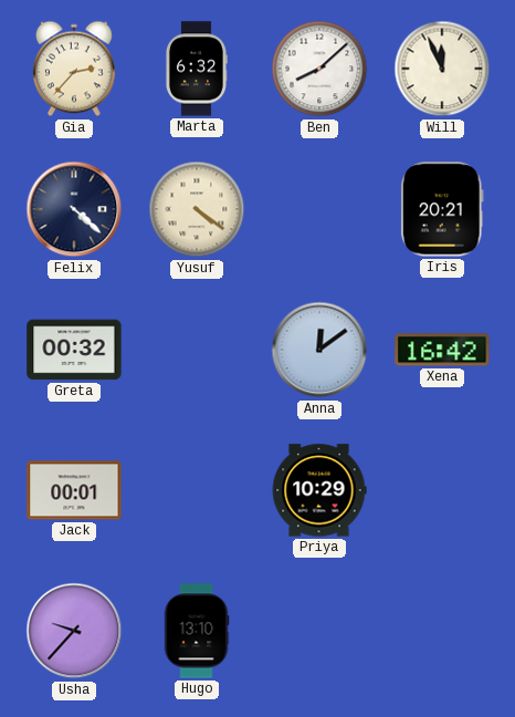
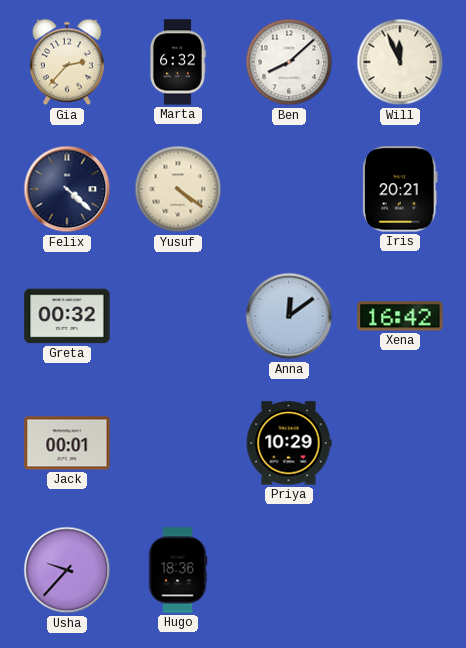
Hugo: 13:10 -> 18:36
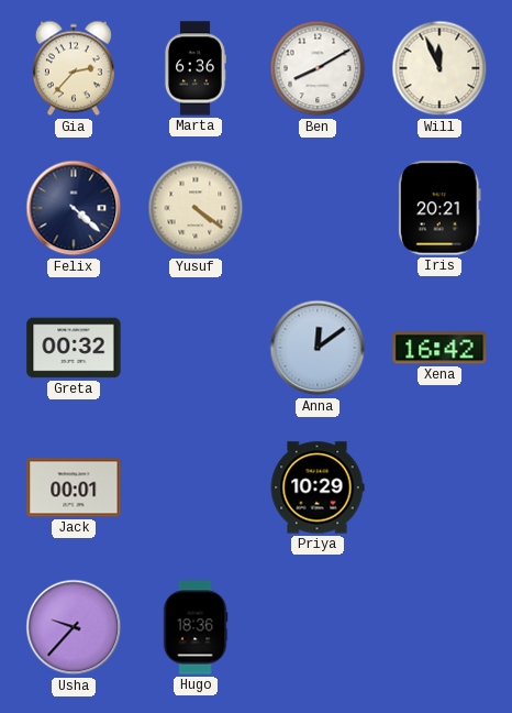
Marta: 6:32 -> 6:36
Ben: 8:08 -> 8:10
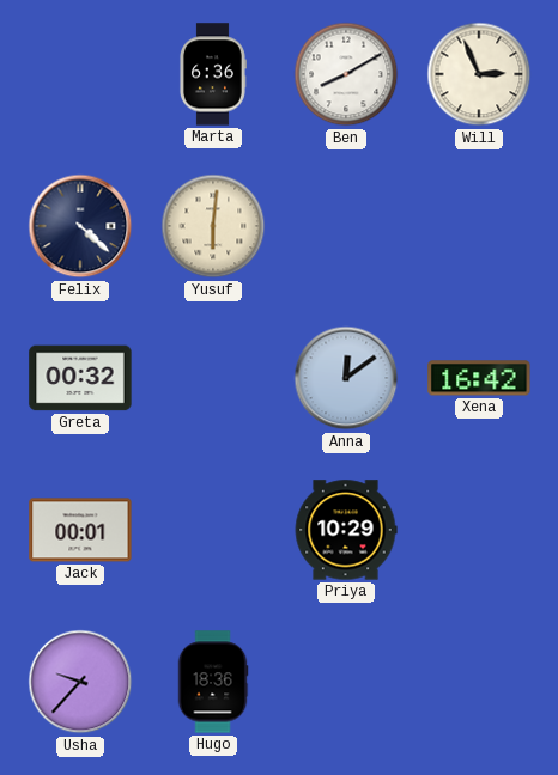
Gia: 2:37 -> none
Will: 11:56 -> 2:56
Yusuf: 4:21 -> 6:01
Iris: 20:21 -> none
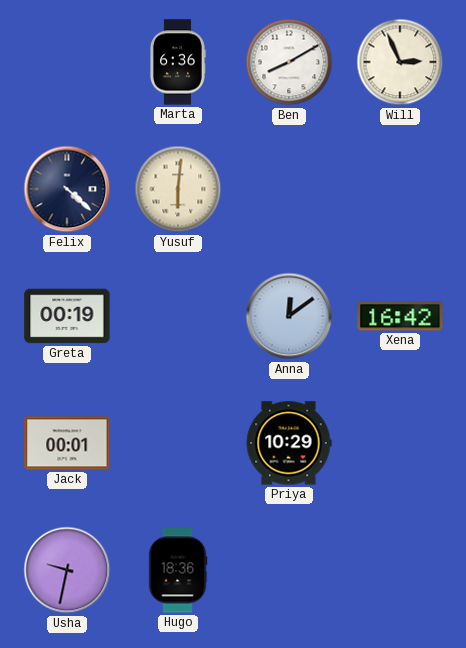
Greta: 00:32 -> 00:19
Usha: 9:37 -> 9:32
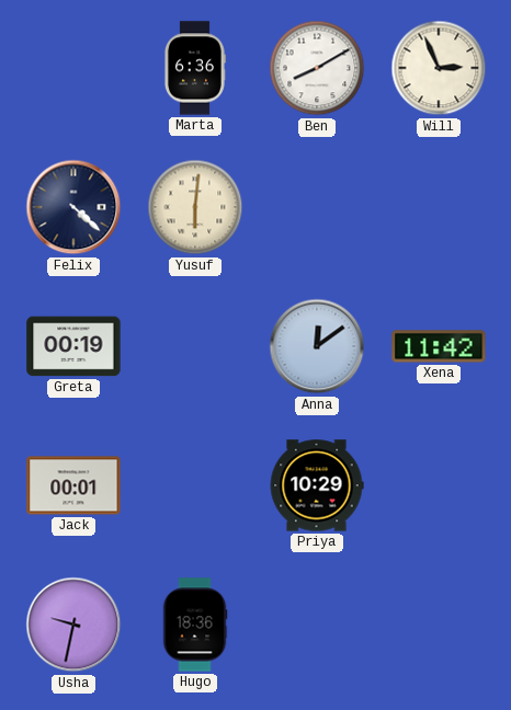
Xena: 16:42 -> 11:42
